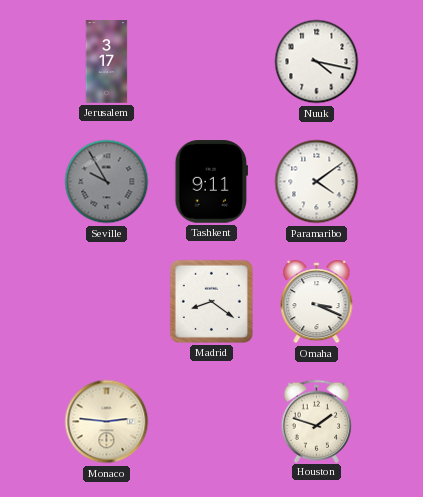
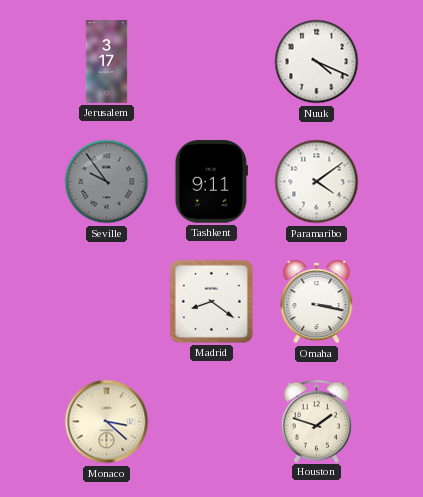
Nuuk: 4:17 -> 4:19
Seville: 9:55 -> 9:54
Omaha: 3:19 -> 3:17
Monaco: 2:46 -> 3:22
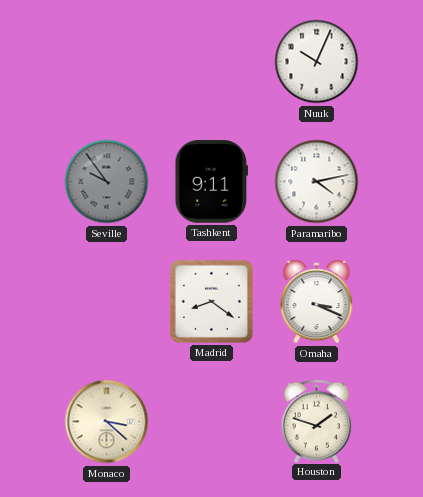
Jerusalem: 3:17 -> none
Nuuk: 4:19 -> 10:04
Paramaribo: 4:09 -> 4:13
Omaha: 3:17 -> 3:19
